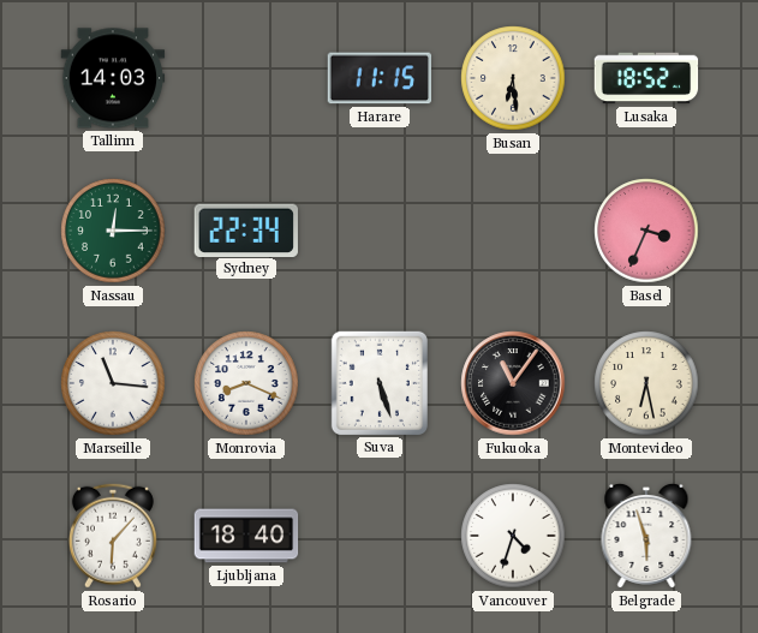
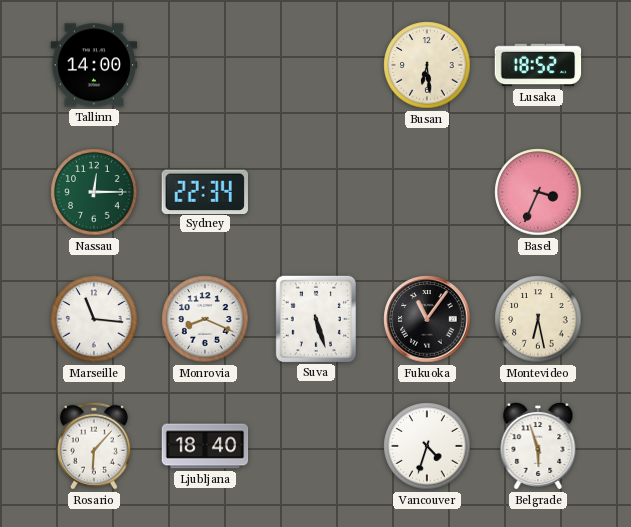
Tallinn: 14:03 -> 14:00
Harare: 11:15 -> none
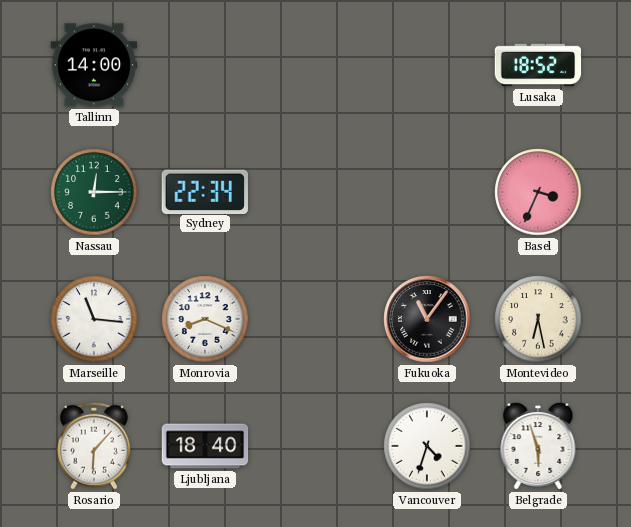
Busan: 6:29 -> none
Suva: 5:27 -> none
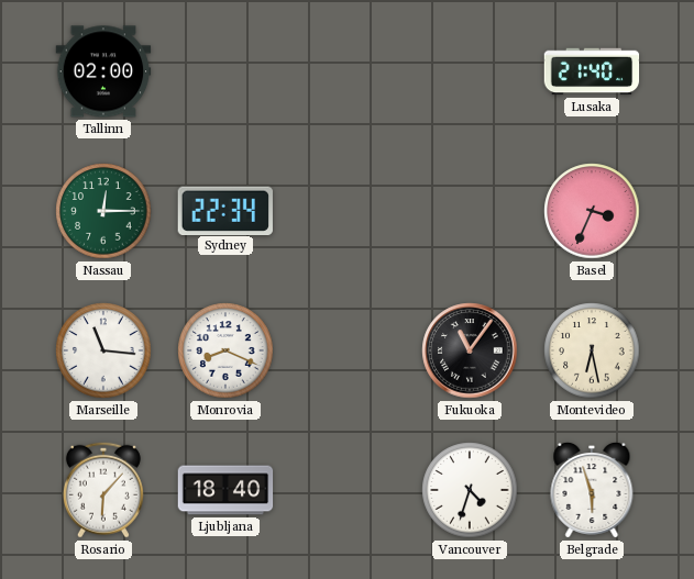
Tallinn: 14:00 -> 02:00
Lusaka: 18:52 -> 21:40
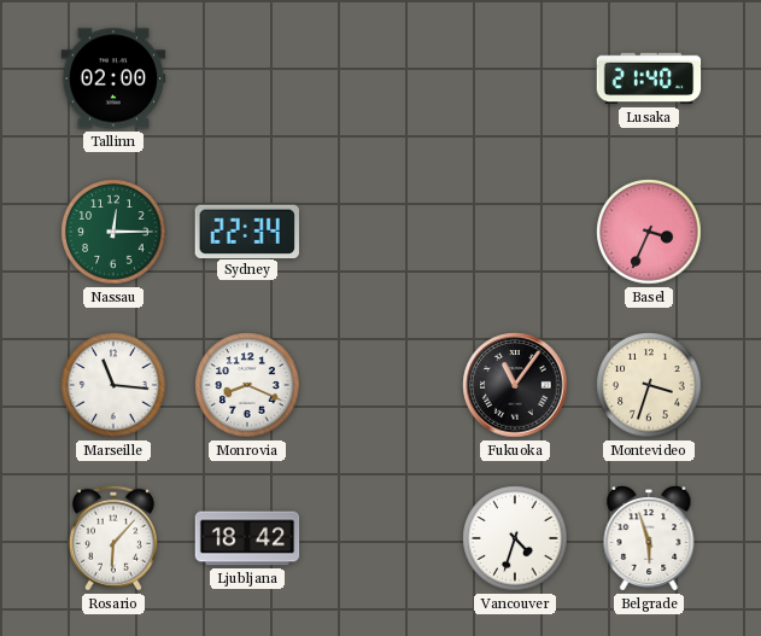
Montevideo: 6:28 -> 3:33
Ljubljana: 18:40 -> 18:42
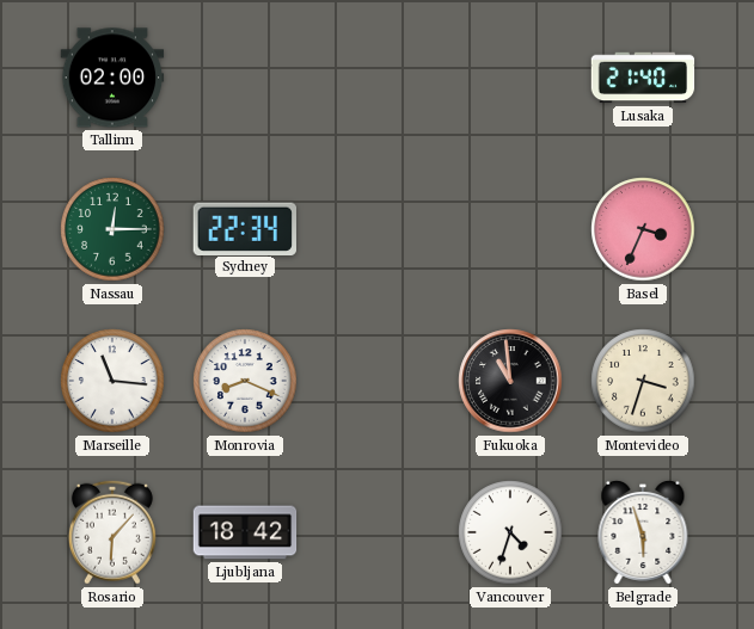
Fukuoka: 11:06 -> 10:59
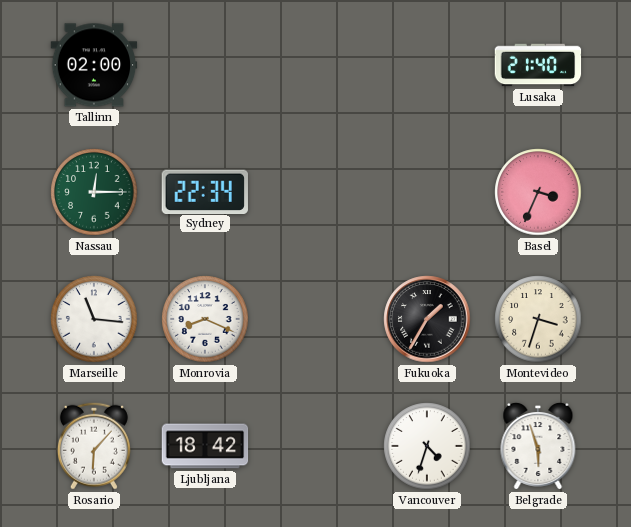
Fukuoka: 10:59 -> 1:35
